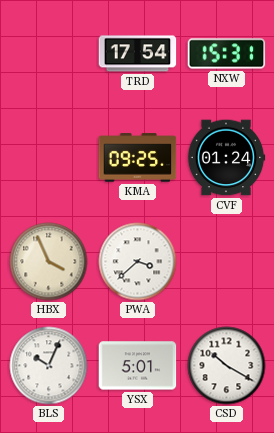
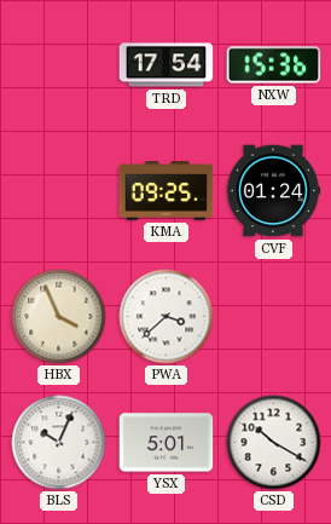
NXW: 15:31 -> 15:36
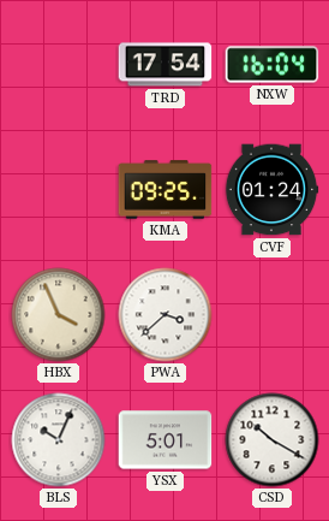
NXW: 15:36 -> 16:04
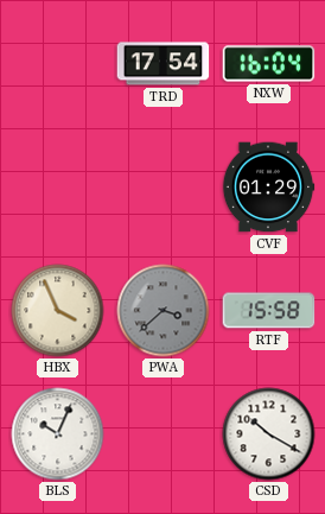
KMA: 09:25 -> none
CVF: 01:24 -> 01:29
PWA dial: white -> grey
RTF: none -> 15:58
YSX: 5:01 -> none
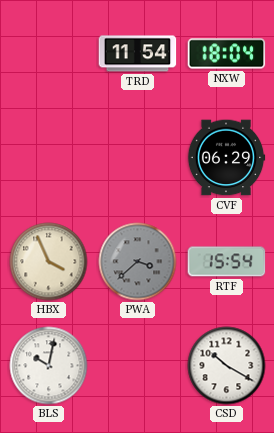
TRD: 17:54 -> 11:54
NXW: 16:04 -> 18:04
CVF: 01:29 -> 06:29
RTF: 15:58 -> 15:54
BLS: 10:04 -> 10:02
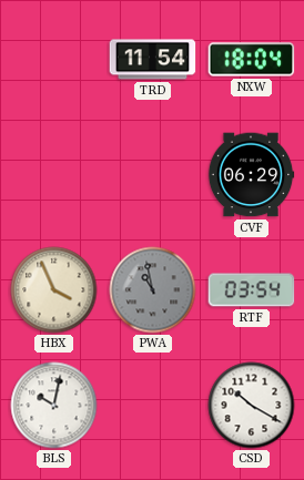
PWA: 3:38 -> 10:58
RTF: 15:54 -> 03:54
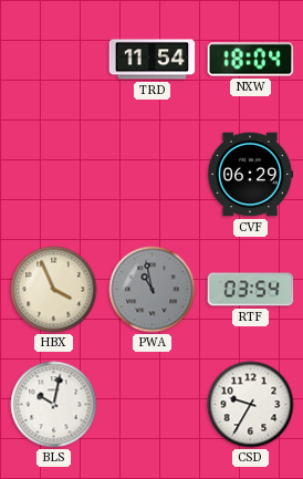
CSD: 10:20 -> 9:35
